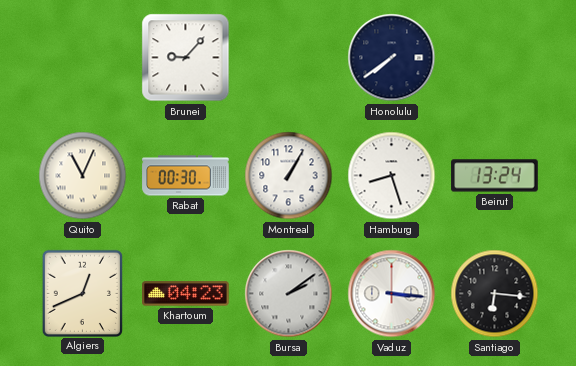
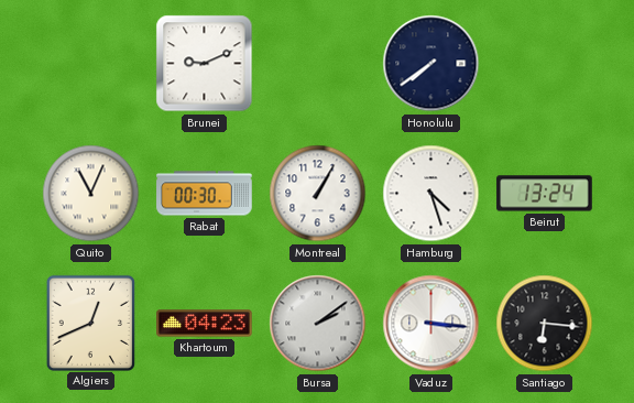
Brunei: 9:07 -> 9:11
Hamburg: 8:27 -> 4:27
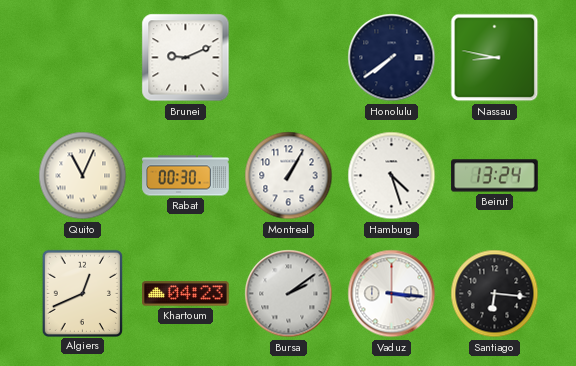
Nassau: none -> 8:47
